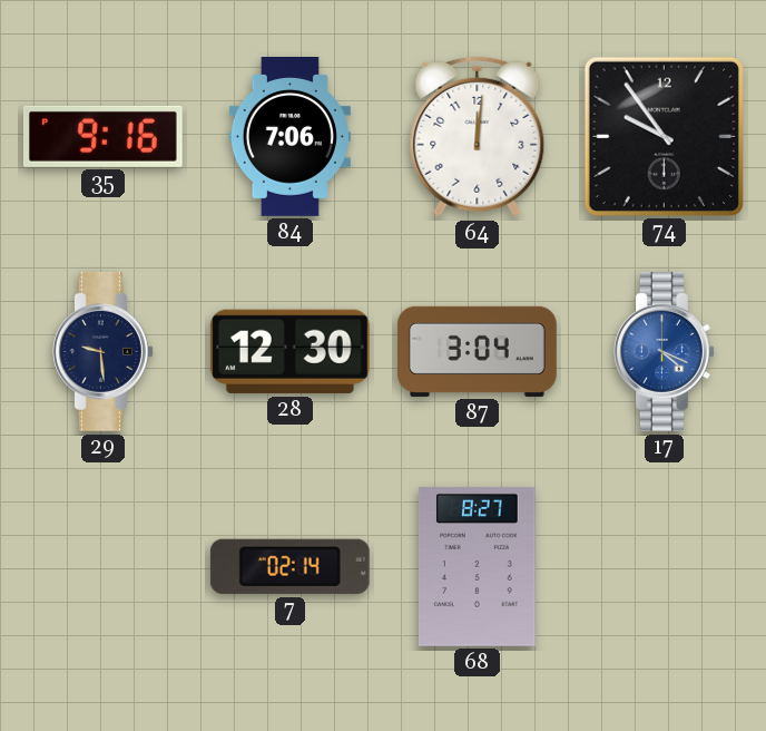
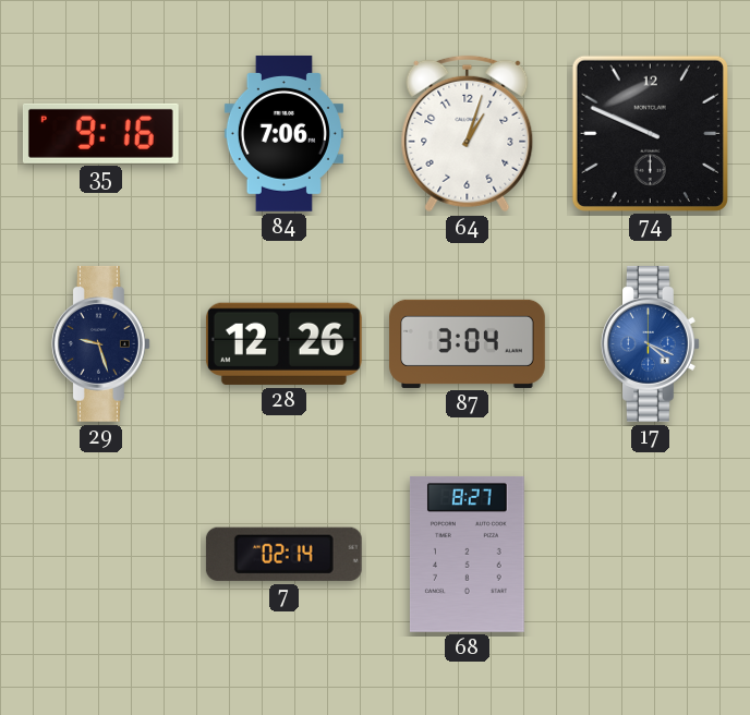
64: 12:01 -> 1:03
74: 9:54 -> 9:49
29: 9:29 -> 9:27
28: 12:30 -> 12:26
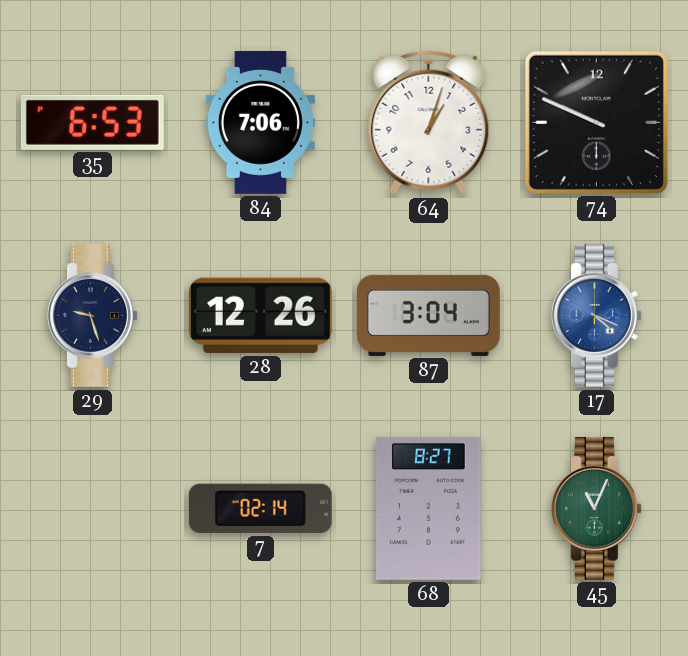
35: 9:16 -> 6:53
45: none -> 11:04
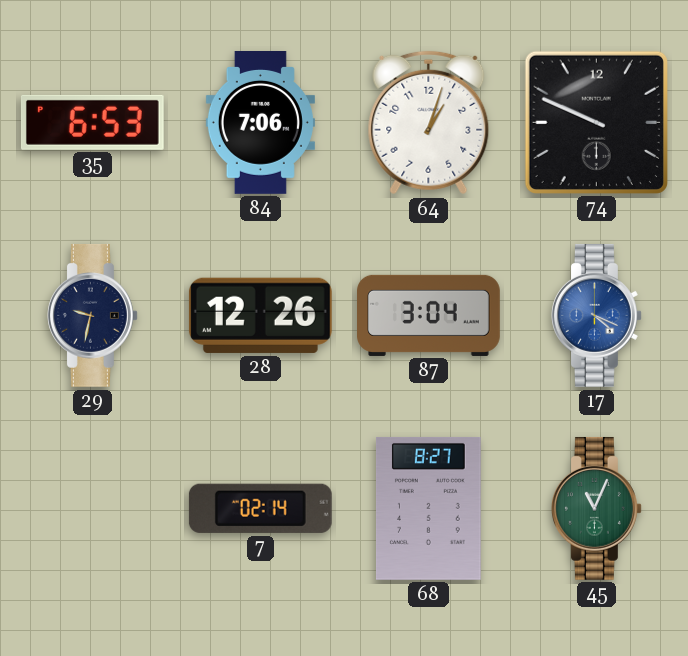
29: 9:27 -> 9:32
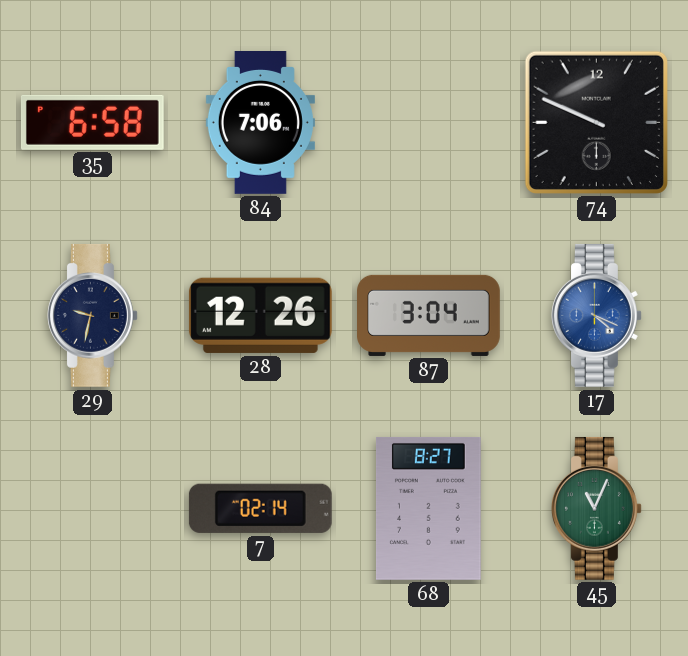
35: 6:53 -> 6:58
64: 1:03 -> none
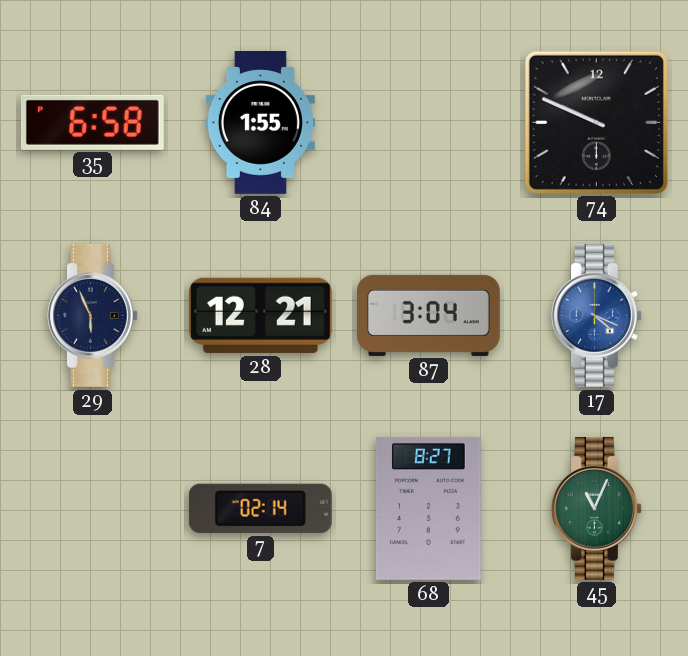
84: 7:06 -> 1:55
29: 9:32 -> 5:56
28: 12:26 -> 12:21
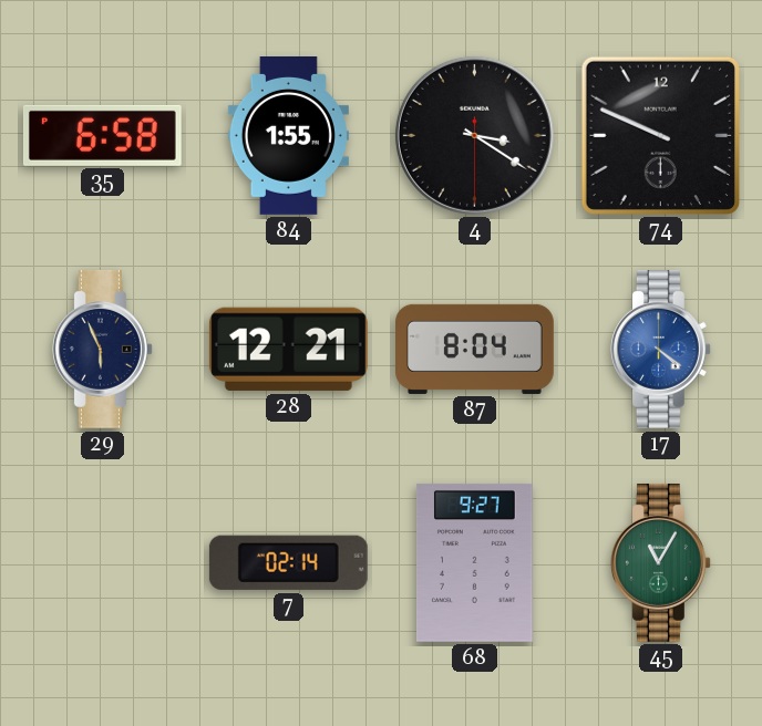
4: none -> 3:20
87: 3:04 -> 8:04
17: 4:19 -> 4:21
68: 8:27 -> 9:27
45: 11:04 -> 11:05
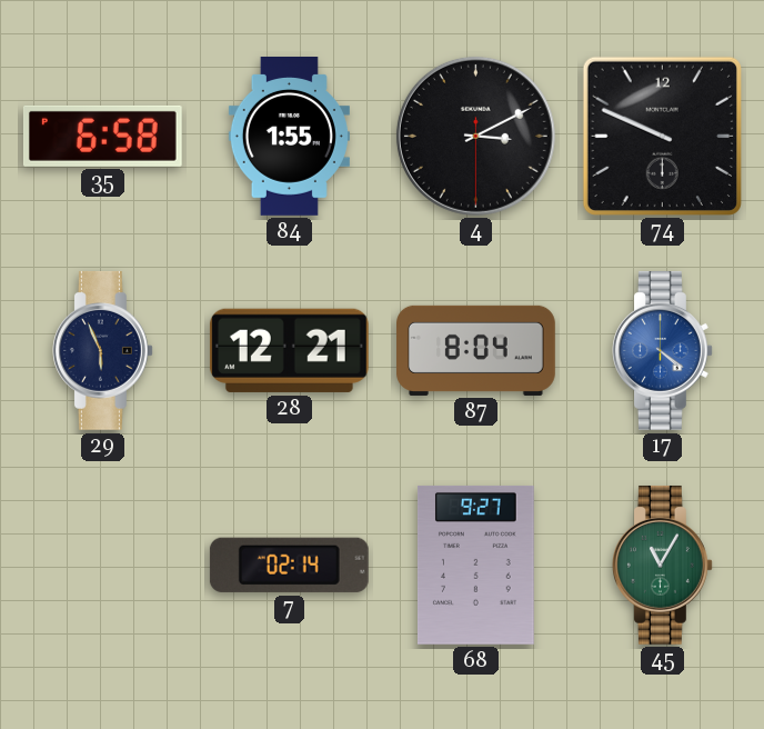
4: 3:20 -> 3:10
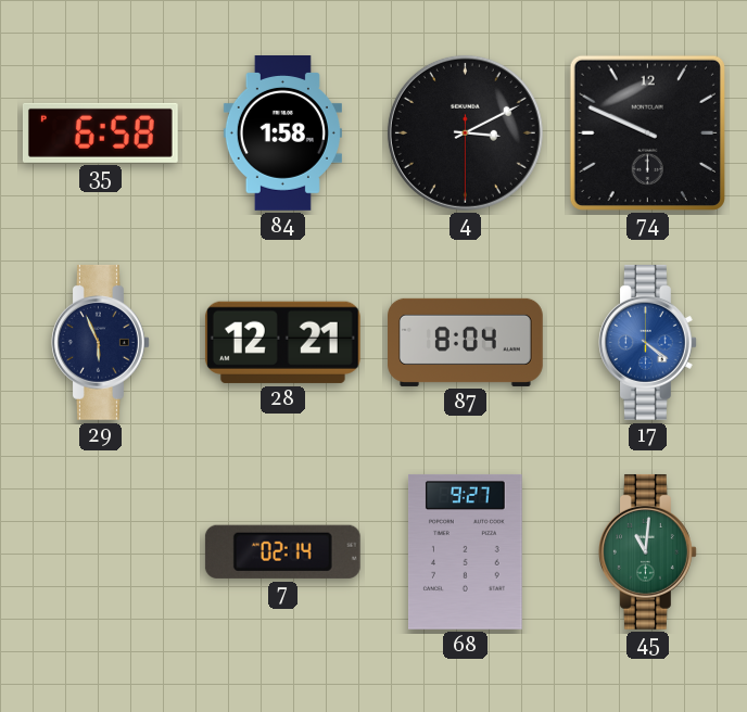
84: 1:55 -> 1:58
45: 11:05 -> 11:01
